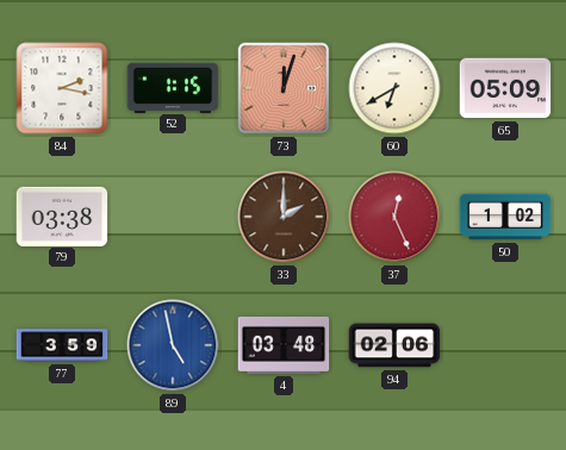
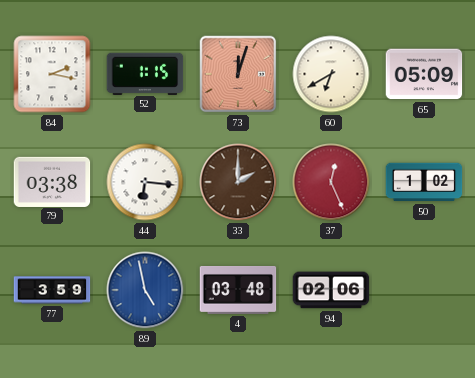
44: none -> 6:16
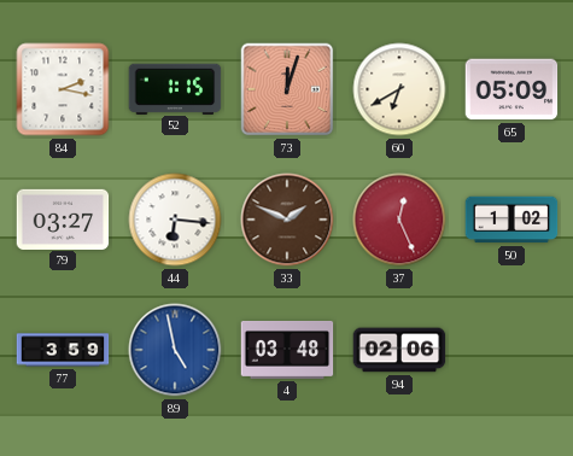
79: 03:38 -> 03:27
33: 2:00 -> 1:49
